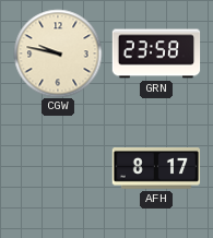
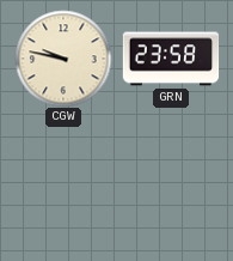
AFH: 8:17 -> none
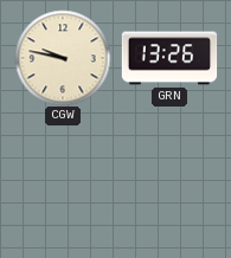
GRN: 23:58 -> 13:26
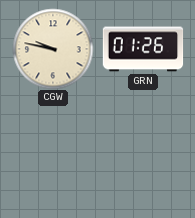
GRN: 13:26 -> 01:26
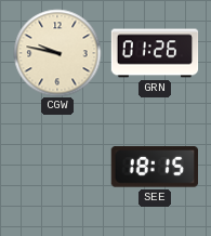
SEE: none -> 18:15
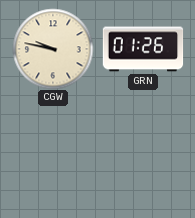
SEE: 18:15 -> none
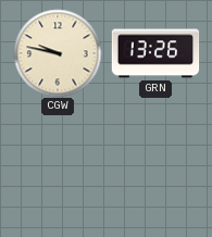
GRN: 01:26 -> 13:26
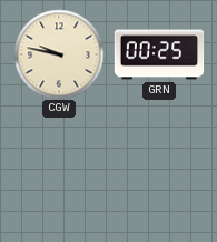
GRN: 13:26 -> 00:25
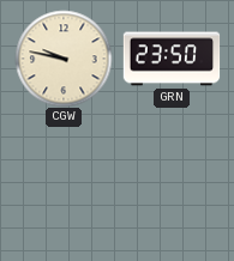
GRN: 00:25 -> 23:50
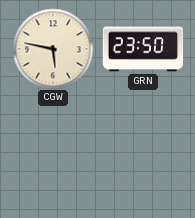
CGW: 9:47 -> 5:47
